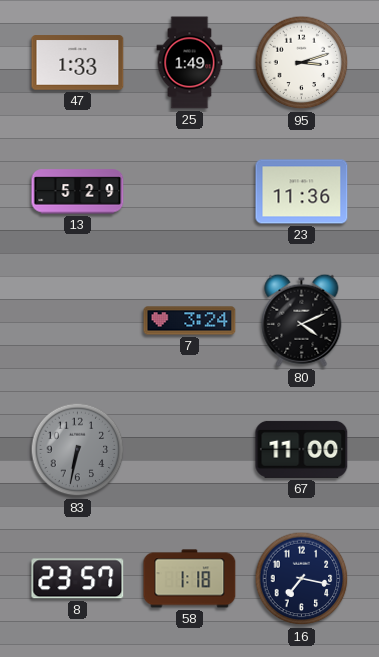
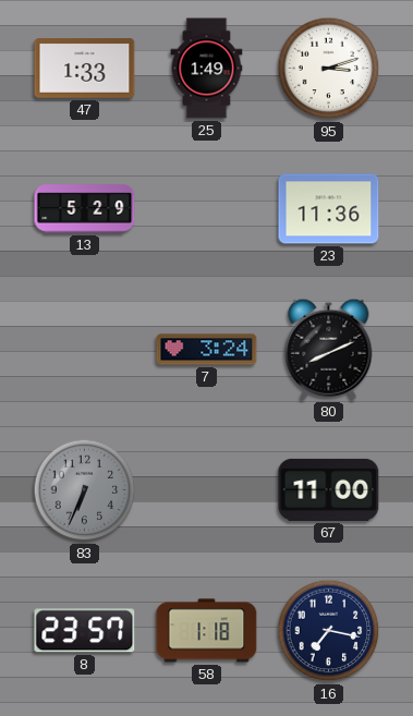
80: 4:11 -> 8:11
83: 6:32 -> 6:34
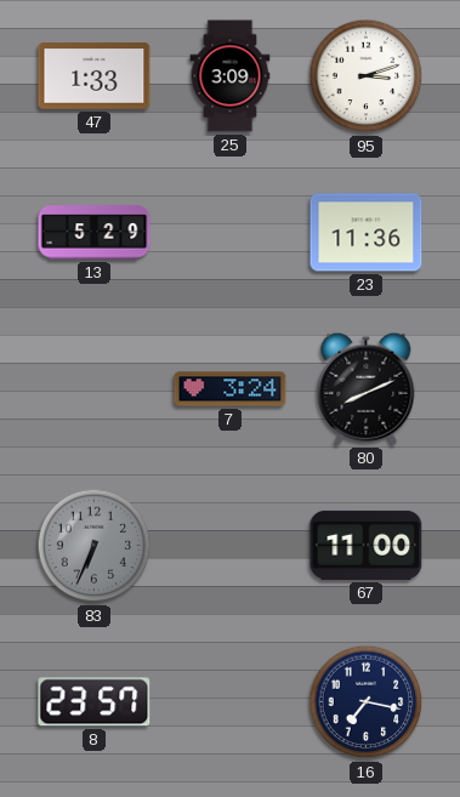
25: 1:49 -> 3:09
58: 1:18 -> none
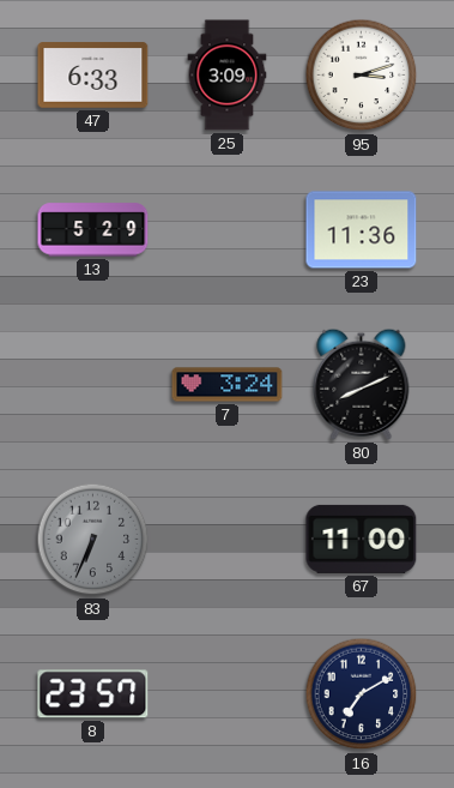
47: 1:33 -> 6:33
16: 7:17 -> 7:10
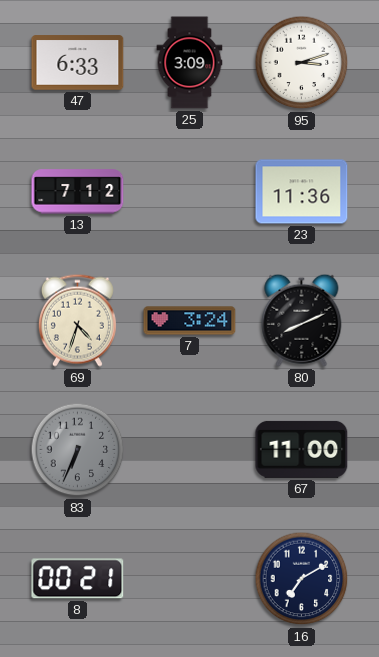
13: 5:29 -> 7:12
69: none -> 4:33
8: 23:57 -> 00:21
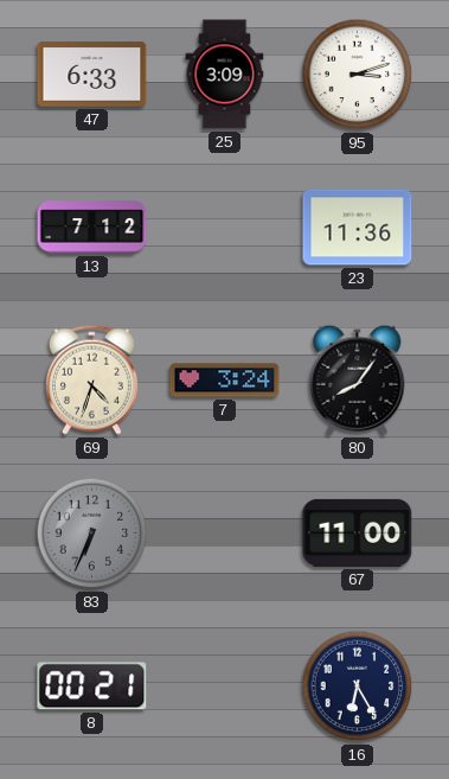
80: 8:11 -> 8:06
16: 7:10 -> 6:25
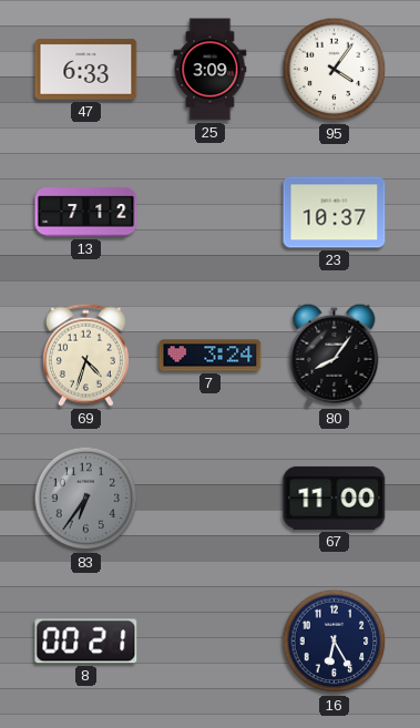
95: 3:12 -> 4:06
23: 11:36 -> 10:37
83: 6:34 -> 6:36
